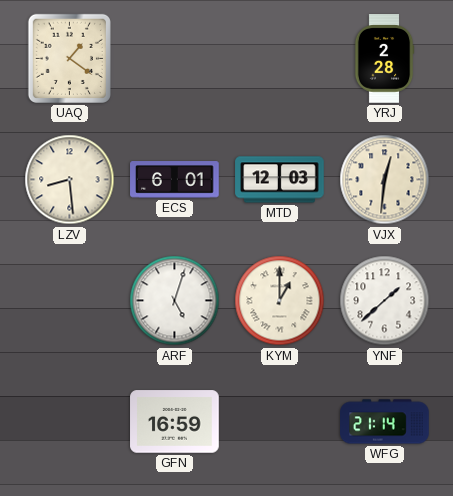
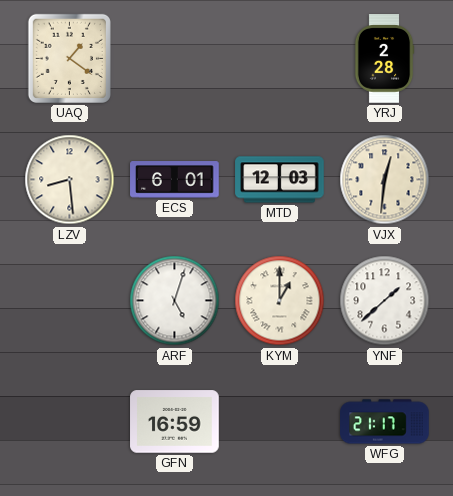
WFG: 21:14 -> 21:17
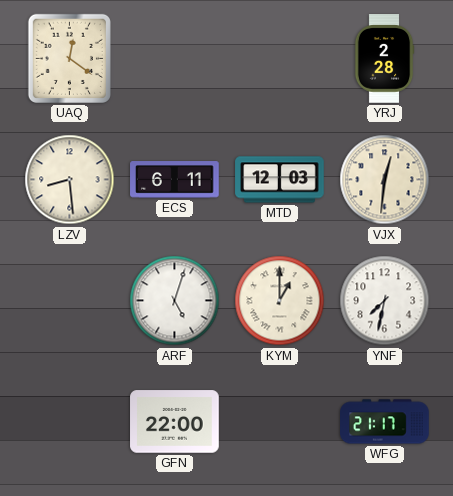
UAQ: 1:21 -> 12:21
ECS: 6:01 -> 6:11
YNF: 1:38 -> 7:32
GFN: 16:59 -> 22:00
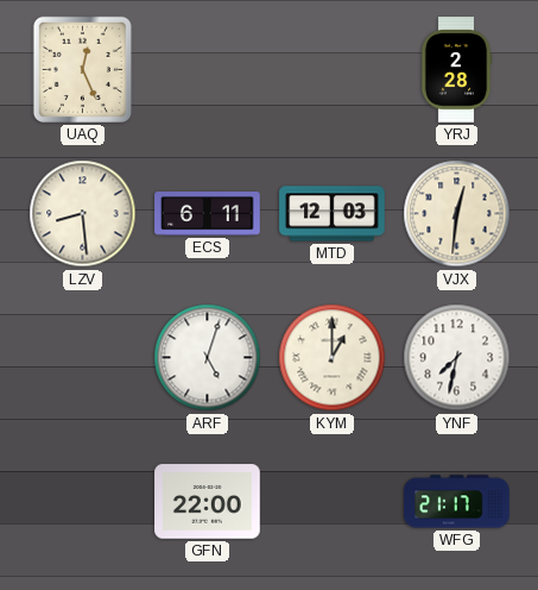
UAQ: 12:21 -> 12:26
